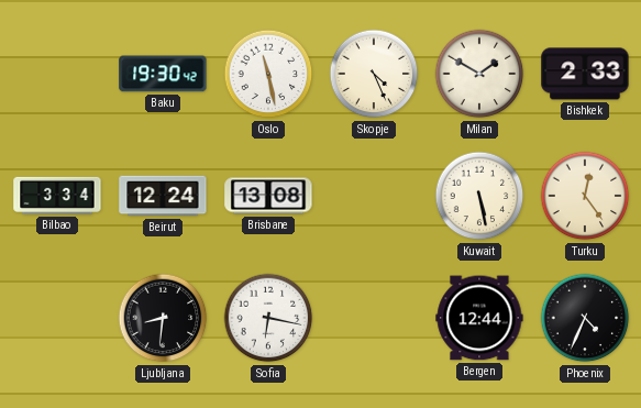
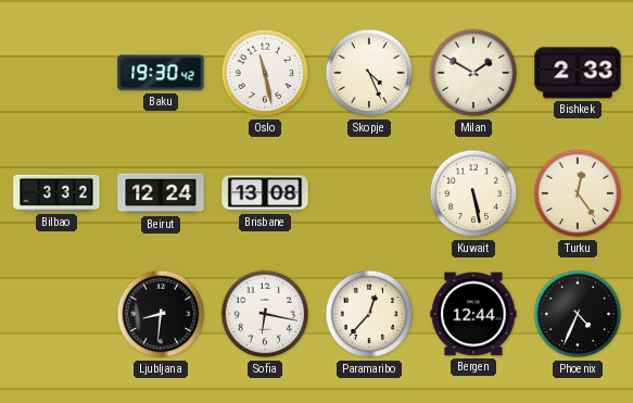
Bilbao: 3:34 -> 3:32
Paramaribo: none -> 12:37
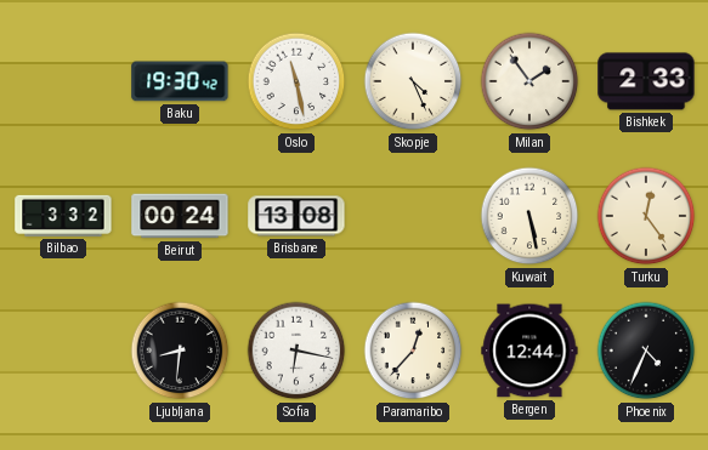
Milan: 1:50 -> 1:54
Beirut: 12:24 -> 00:24
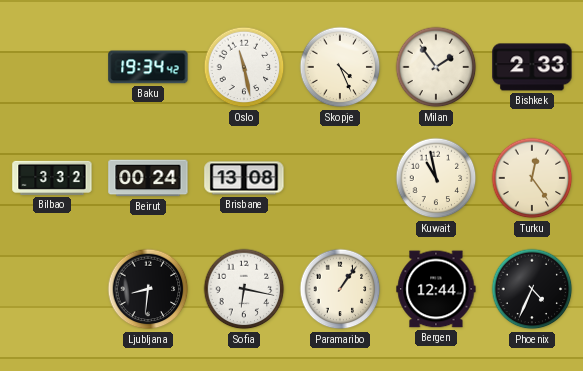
Baku: 19:30 -> 19:34
Kuwait: 5:28 -> 10:58
Paramaribo: 12:37 -> 1:06
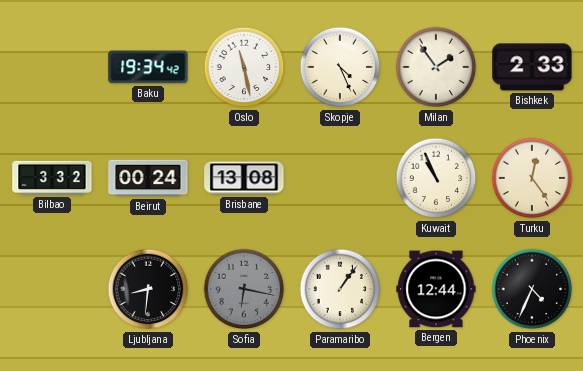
Kuwait: 10:58 -> 10:56
Sofia dial: white -> grey
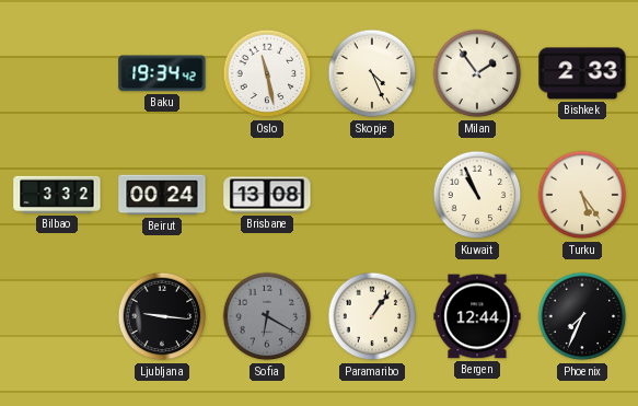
Turku: 12:24 -> 5:24
Ljubljana: 8:31 -> 9:16
Sofia: 6:17 -> 6:20
Phoenix: 4:34 -> 7:34
